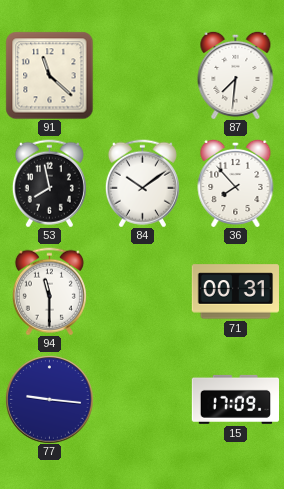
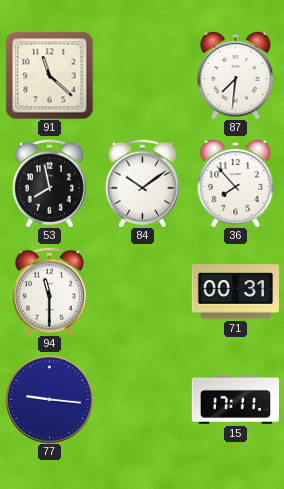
15: 17:09 -> 17:11
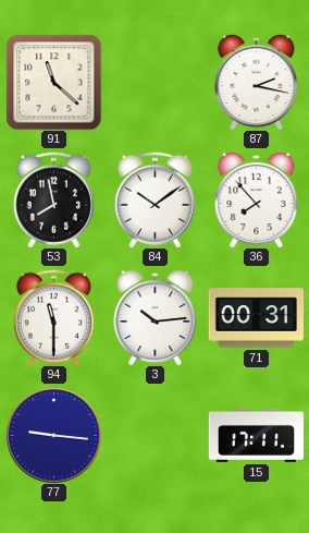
87: 7:31 -> 2:17
3: none -> 10:14
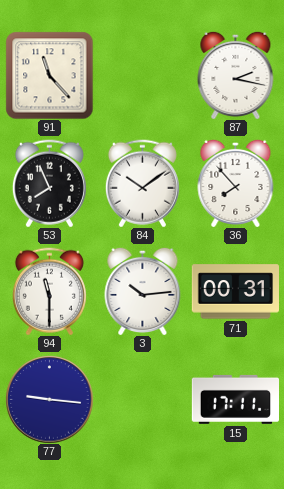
91: 11:22 -> 11:23
53: 7:58 -> 7:56
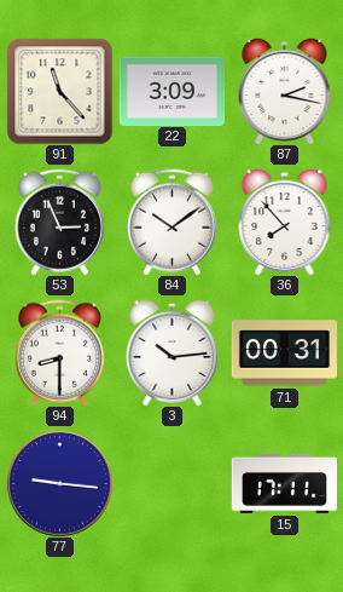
22: none -> 3:09
53: 7:56 -> 2:56
94: 11:30 -> 8:30
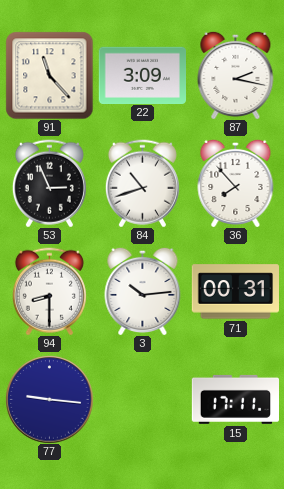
84: 10:09 -> 10:42
